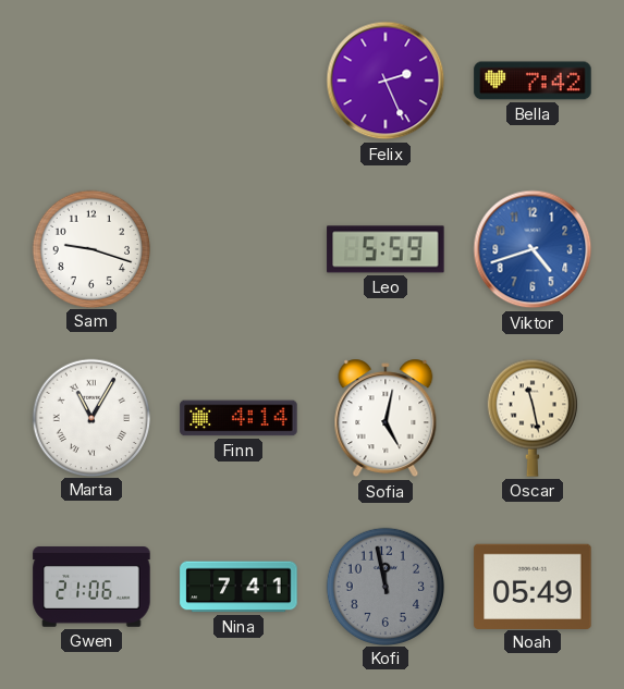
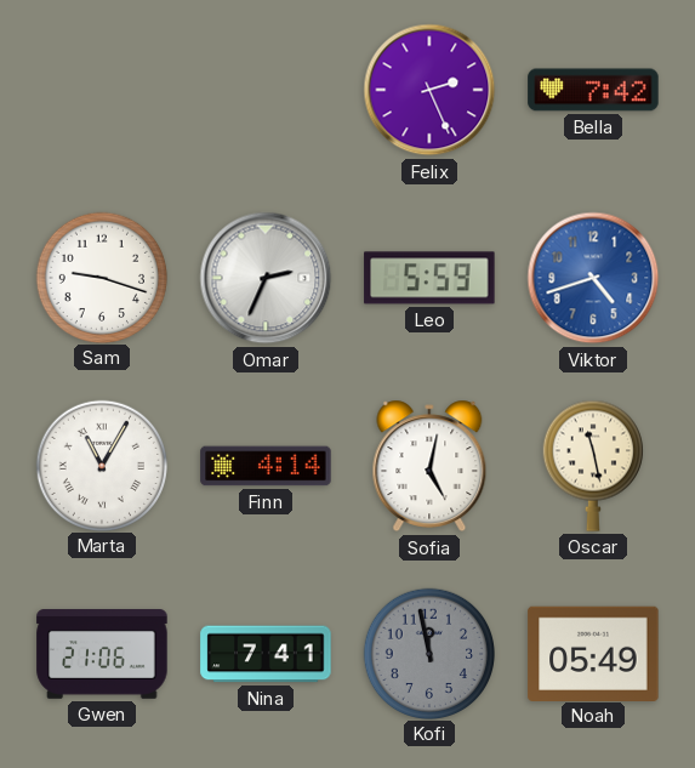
Omar: none -> 2:34
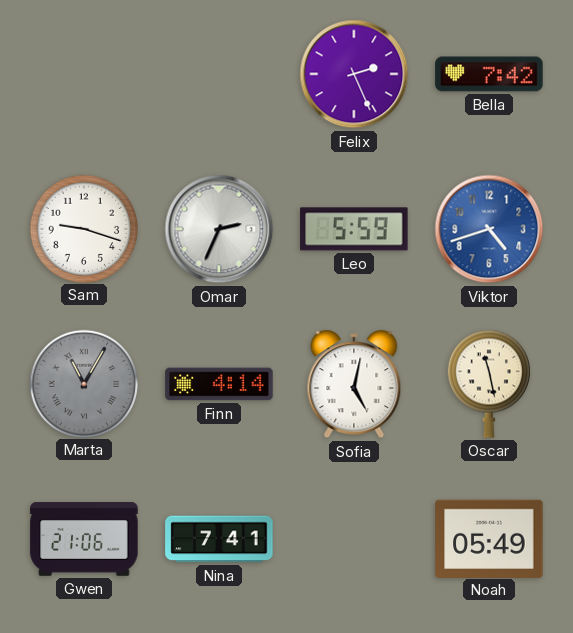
Marta dial: white -> grey
Kofi: 11:58 -> none
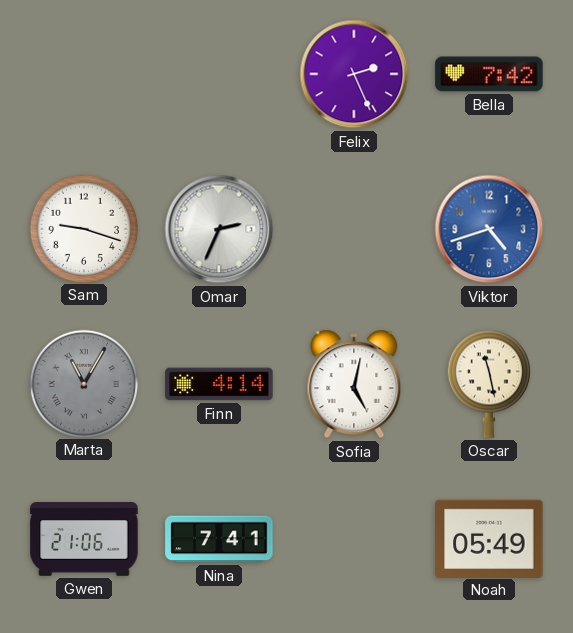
Leo: 5:59 -> none
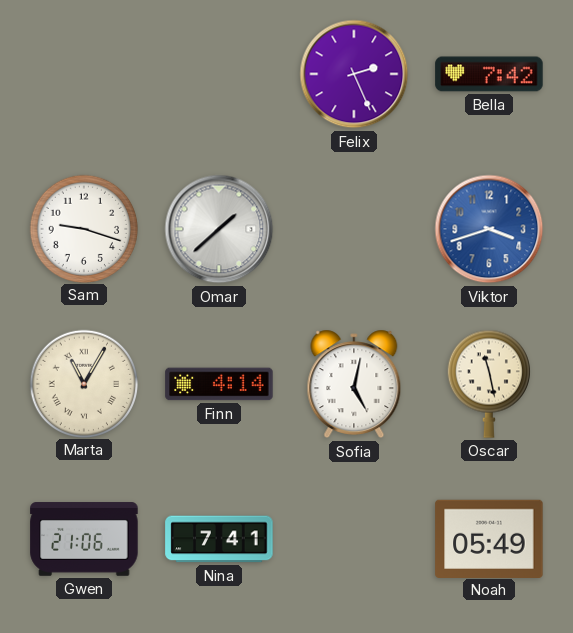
Omar: 2:34 -> 1:38
Viktor: 4:42 -> 3:42
Marta dial: grey -> cream
